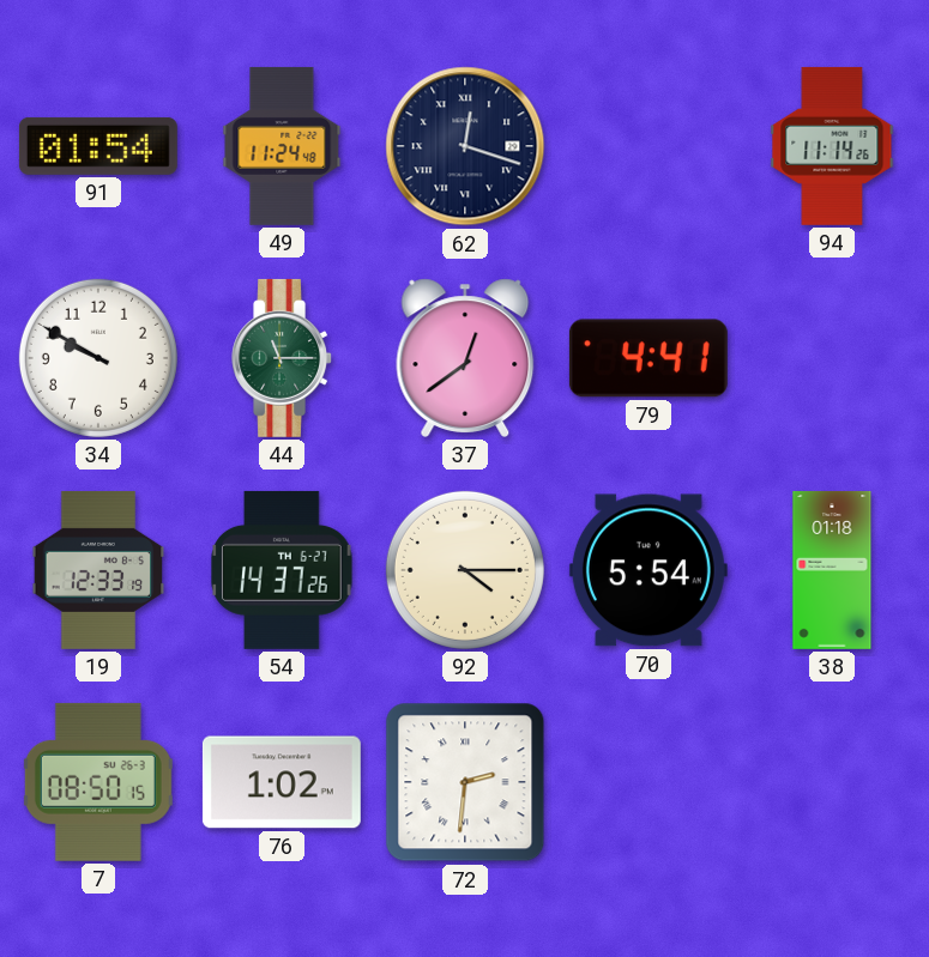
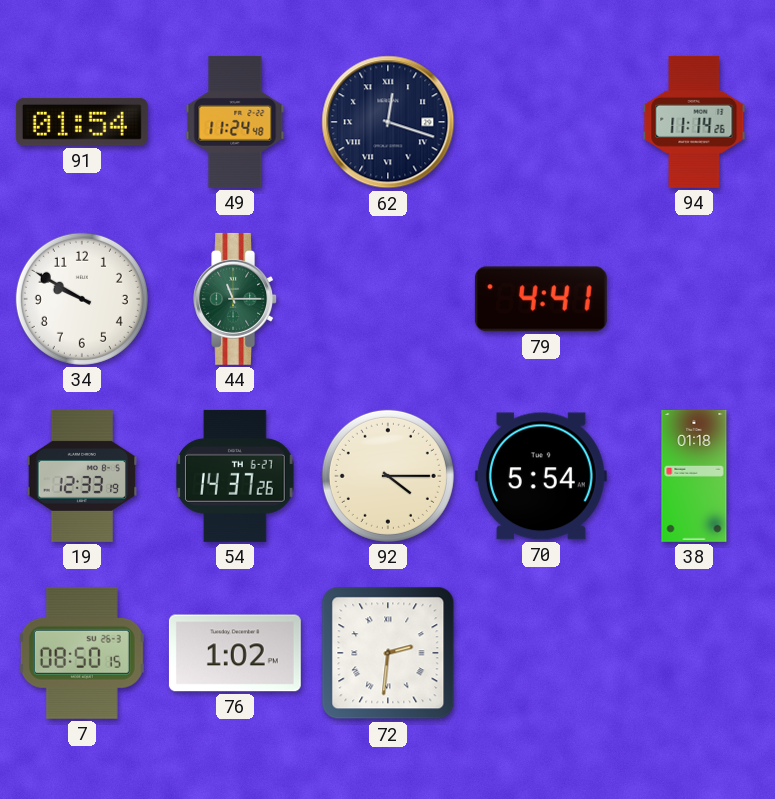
37: 12:39 -> none
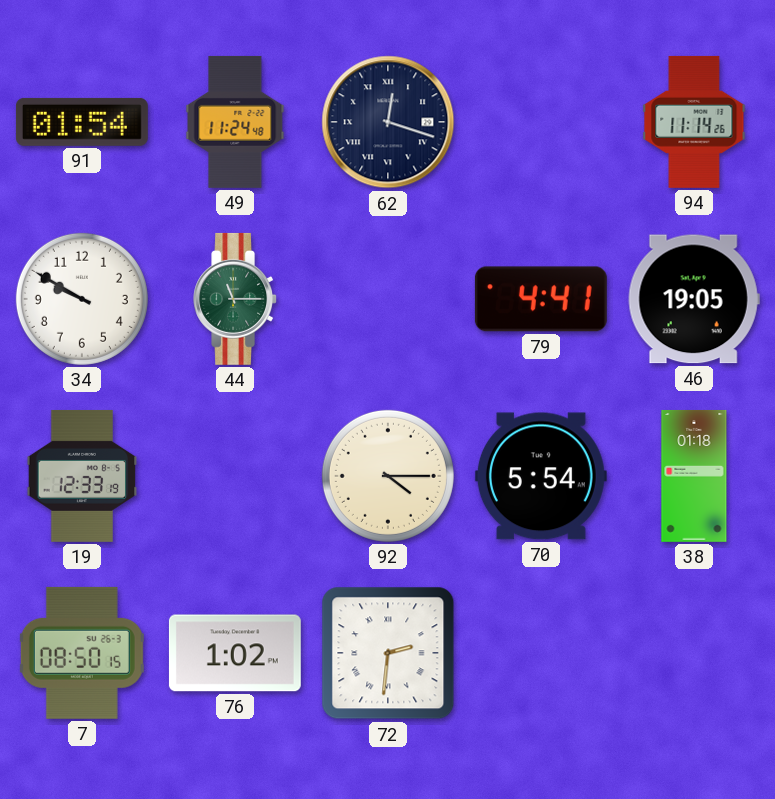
46: none -> 19:05
54: 14:37 -> none
